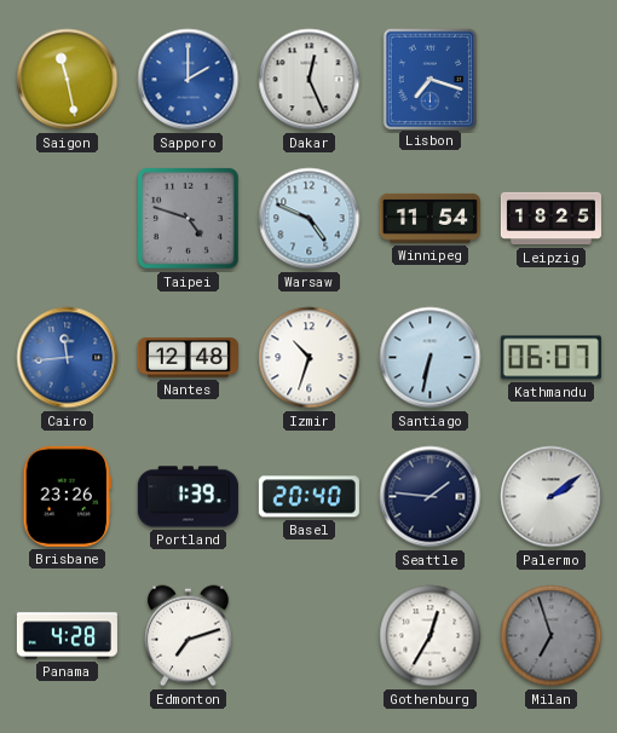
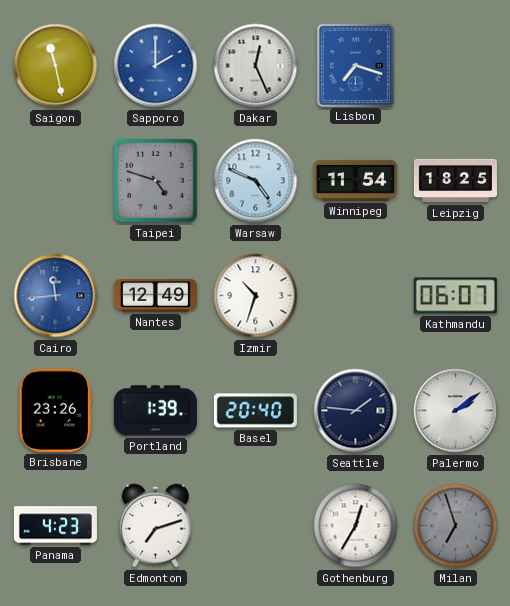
Nantes: 12:48 -> 12:49
Santiago: 6:32 -> none
Panama: 4:28 -> 4:23
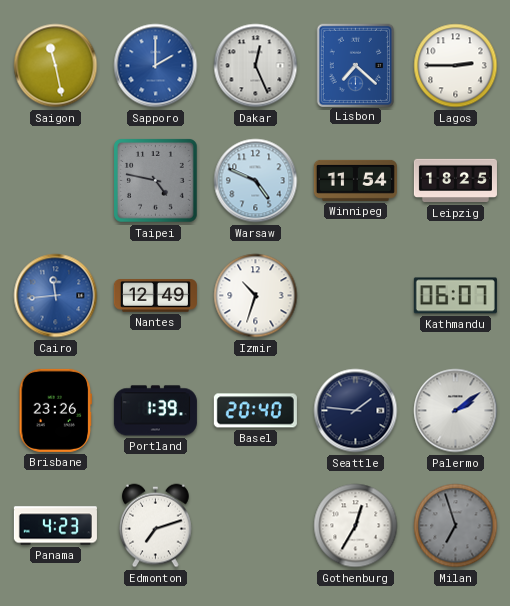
Lisbon: 7:18 -> 7:22
Lagos: none -> 2:45
Taipei: 4:48 -> 4:47
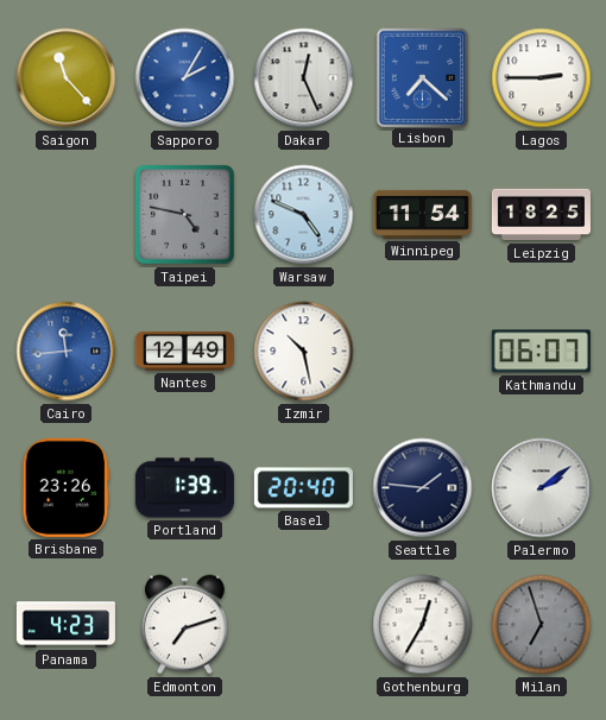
Saigon: 11:28 -> 11:23
Sapporo: 2:00 -> 2:05
Izmir: 10:33 -> 10:28
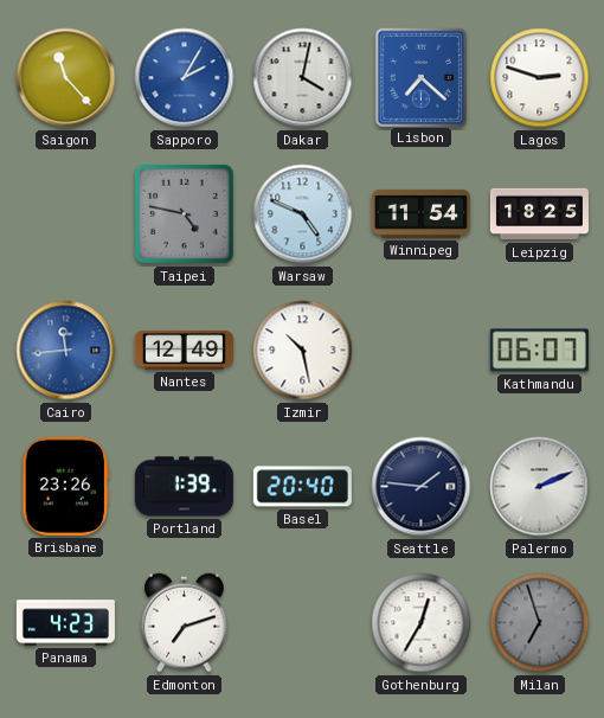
Dakar: 12:26 -> 4:02
Lagos: 2:45 -> 2:48
Palermo: 2:09 -> 2:11
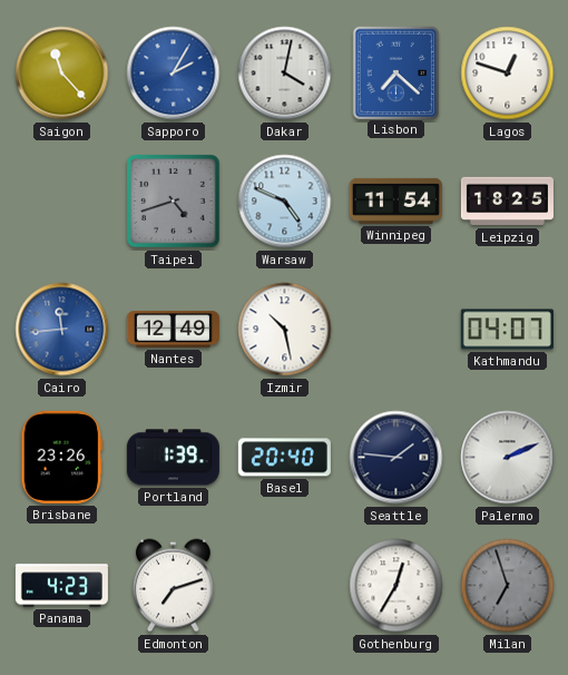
Lagos: 2:48 -> 12:48
Taipei: 4:47 -> 4:42
Kathmandu: 06:07 -> 04:07
